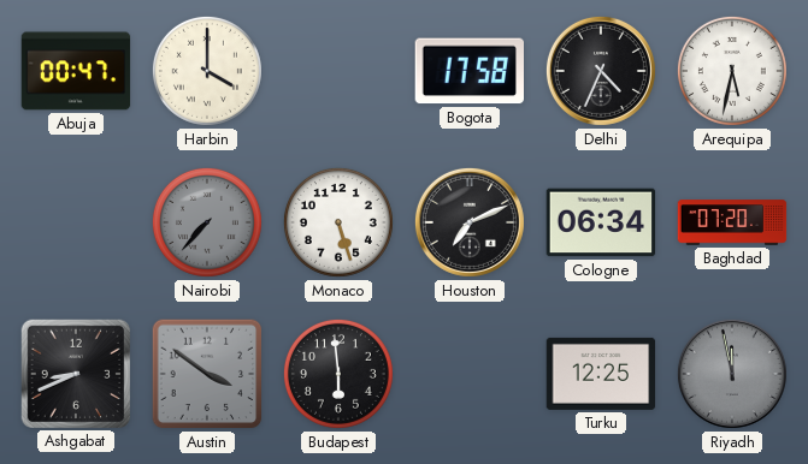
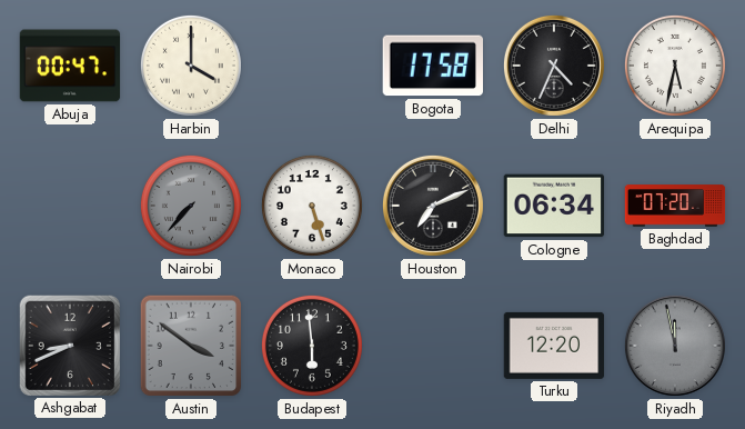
Turku: 12:25 -> 12:20
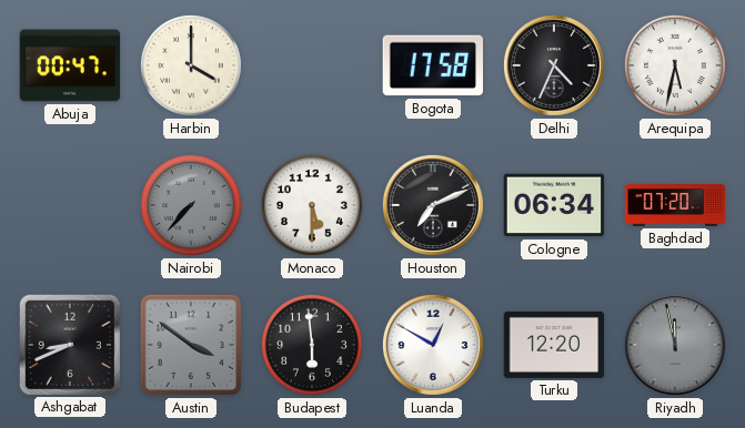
Monaco: 5:27 -> 5:30
Luanda: none -> 12:50
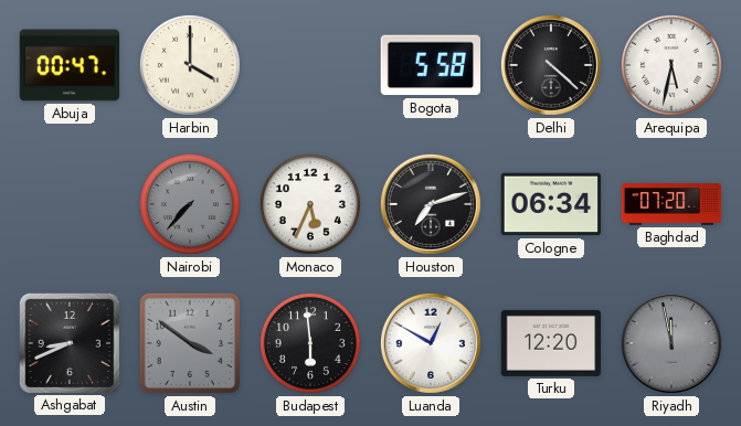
Bogota: 17:58 -> 5:58
Delhi: 4:34 -> 4:22
Monaco: 5:30 -> 5:34
Houston: 7:11 -> 7:12
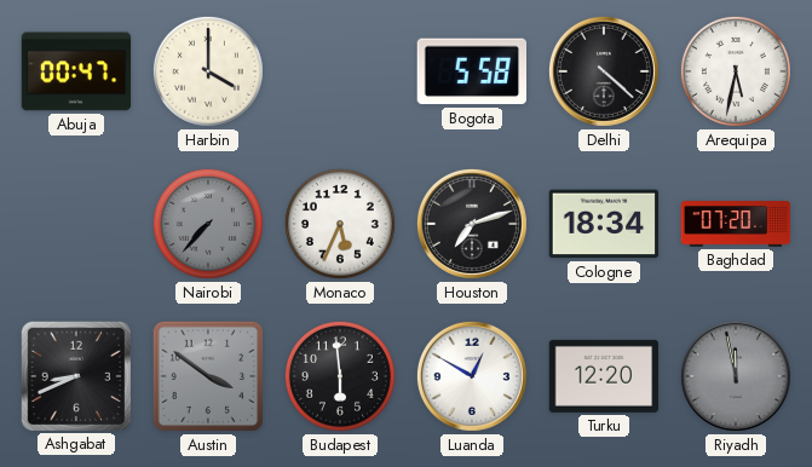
Cologne: 06:34 -> 18:34
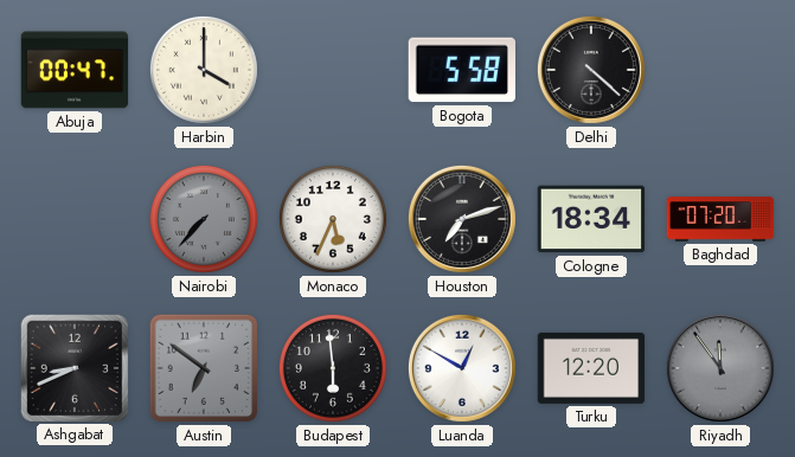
Arequipa: 5:32 -> none
Austin: 3:51 -> 6:51
Riyadh: 11:58 -> 11:54
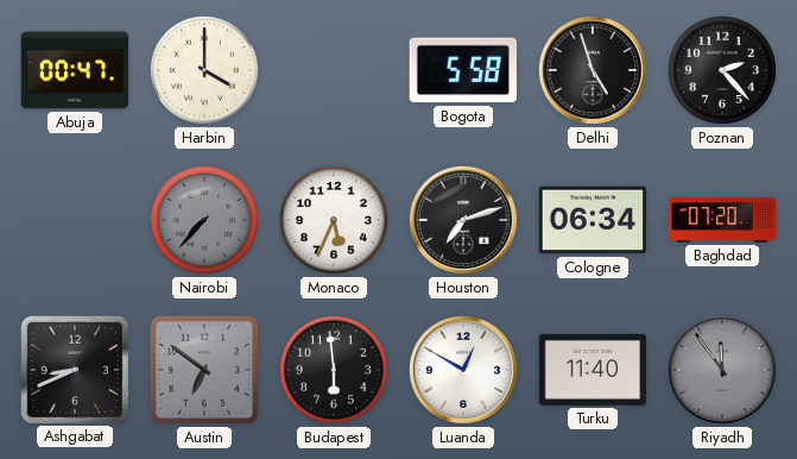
Delhi: 4:22 -> 4:57
Poznan: none -> 2:23
Cologne: 18:34 -> 06:34
Turku: 12:20 -> 11:40
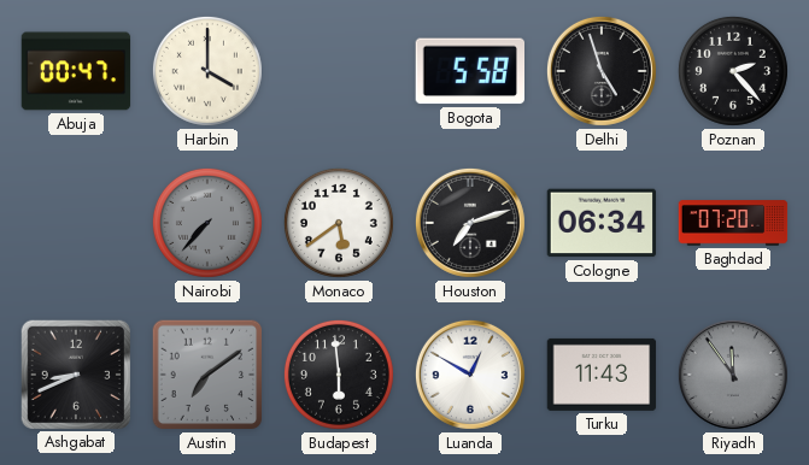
Monaco: 5:34 -> 5:39
Austin: 6:51 -> 7:09
Turku: 11:40 -> 11:43
